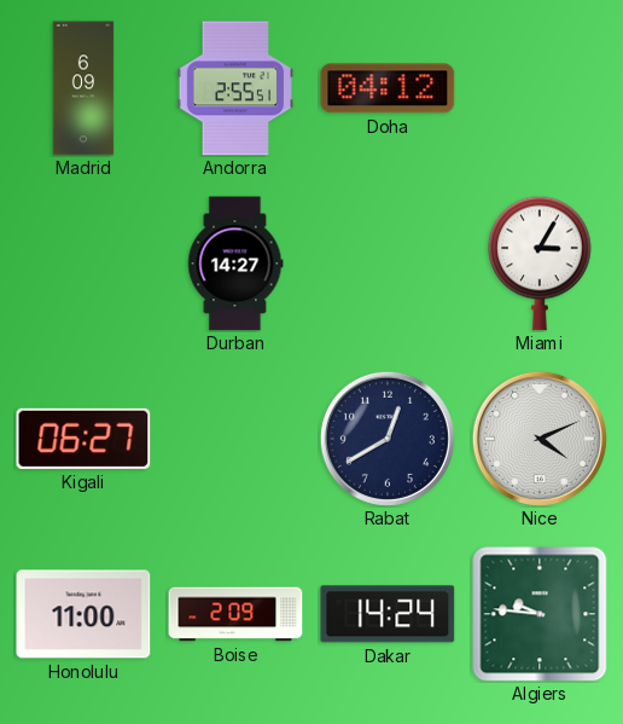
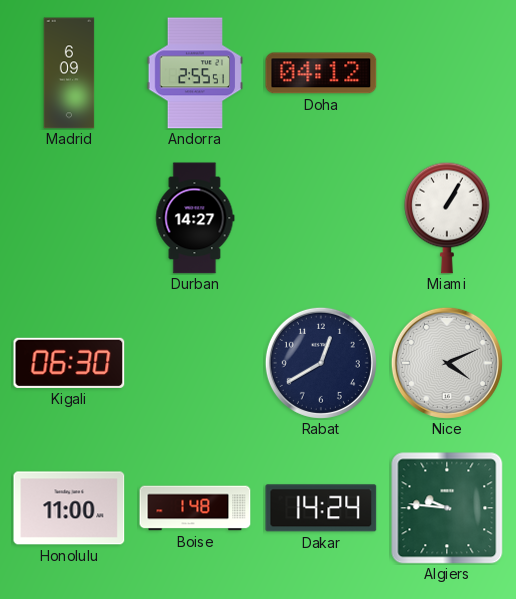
Miami: 3:05 -> 1:05
Kigali: 06:27 -> 06:30
Boise: 2:09 -> 1:48
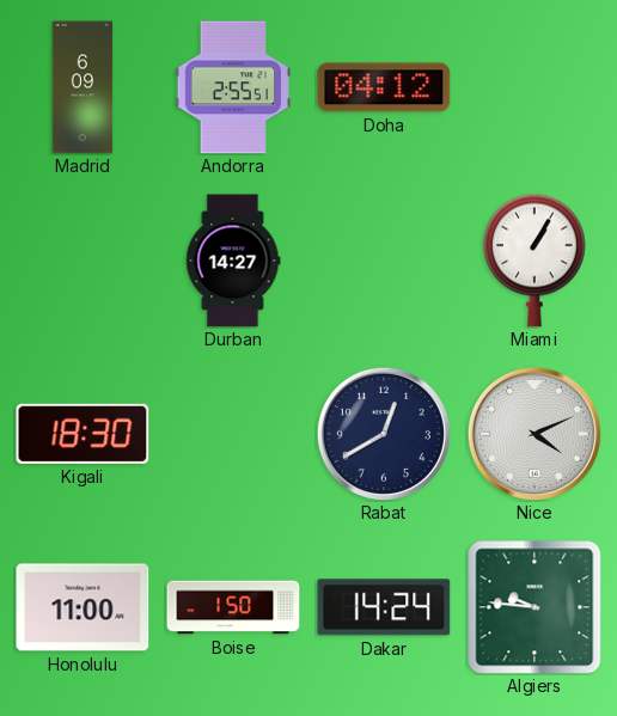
Kigali: 06:30 -> 18:30
Boise: 1:48 -> 1:50
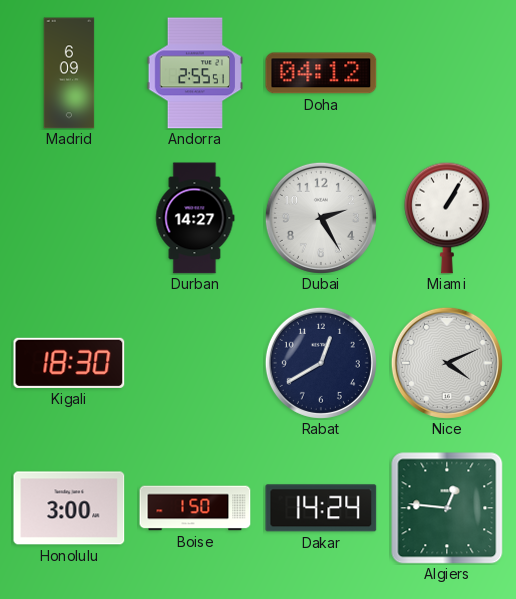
Dubai: none -> 2:25
Honolulu: 11:00 -> 3:00
Algiers: 9:46 -> 12:46
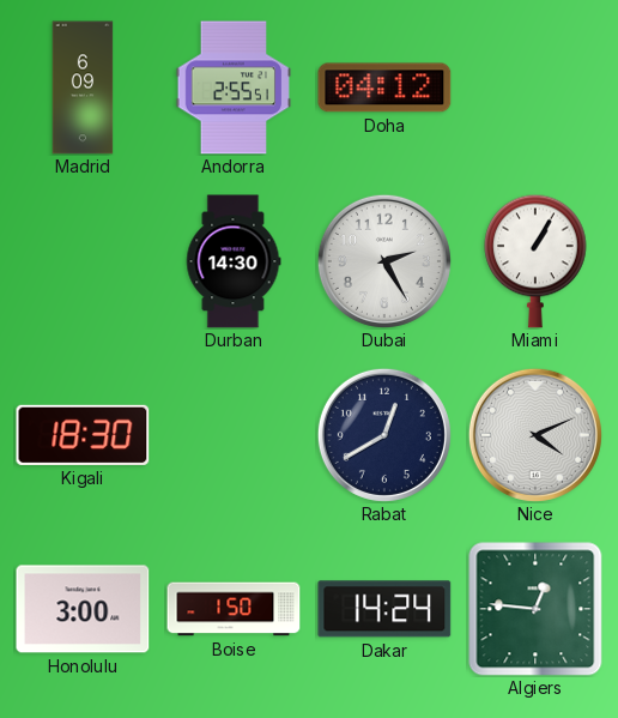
Durban: 14:27 -> 14:30
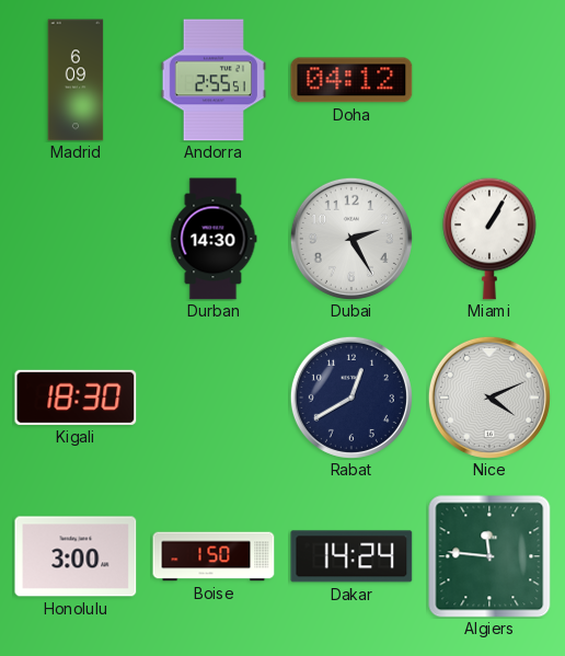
Algiers: 12:46 -> 11:46
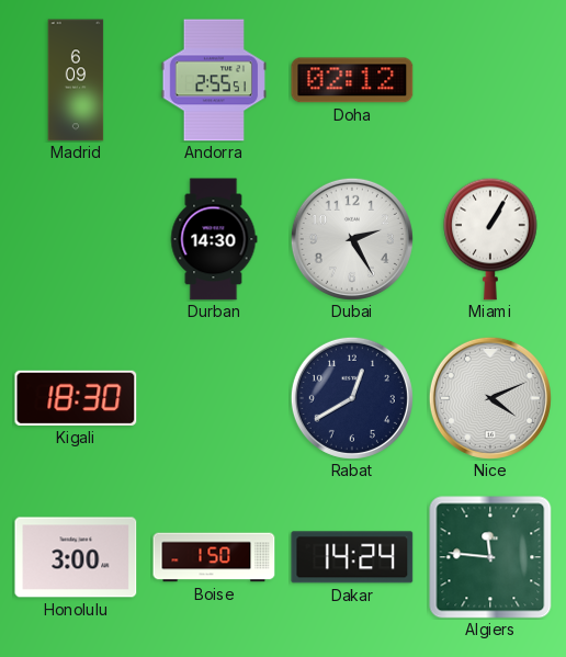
Doha: 04:12 -> 02:12
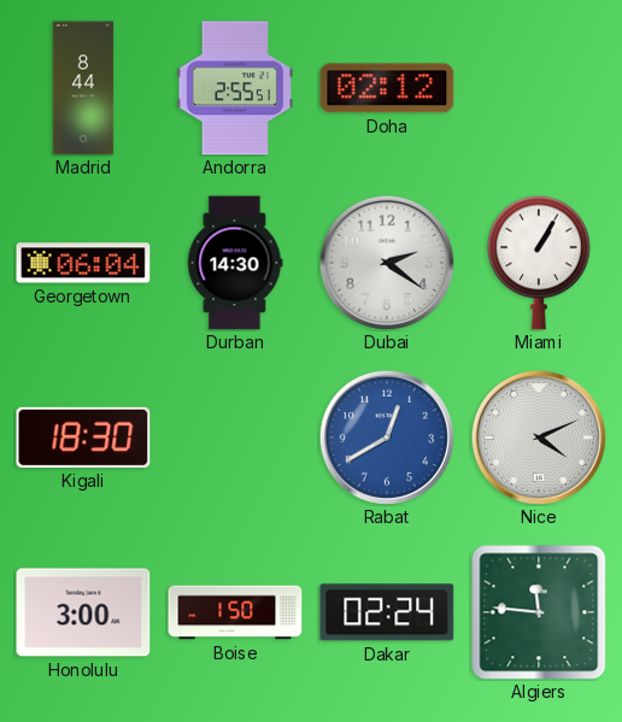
Madrid: 6:09 -> 8:44
Georgetown: none -> 06:04
Dubai: 2:25 -> 2:21
Rabat dial: navy -> blue
Dakar: 14:24 -> 02:24
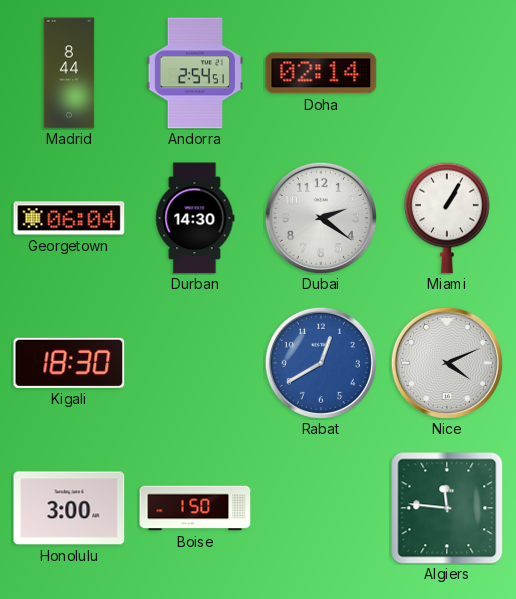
Andorra: 2:55 -> 2:54
Doha: 02:12 -> 02:14
Dakar: 02:24 -> none
